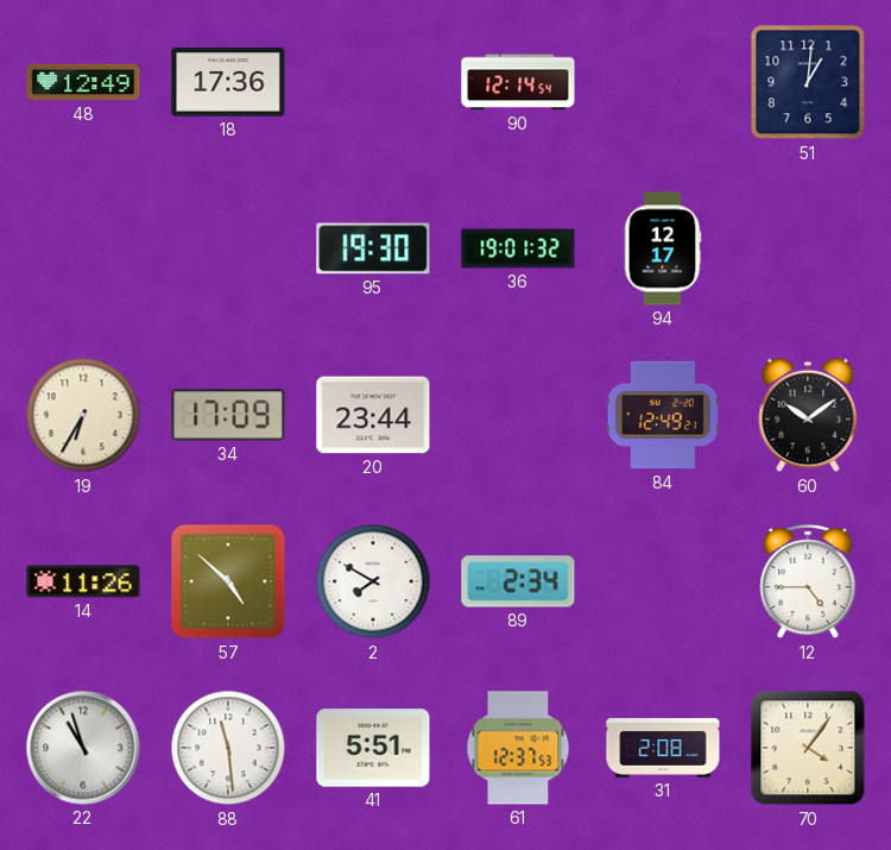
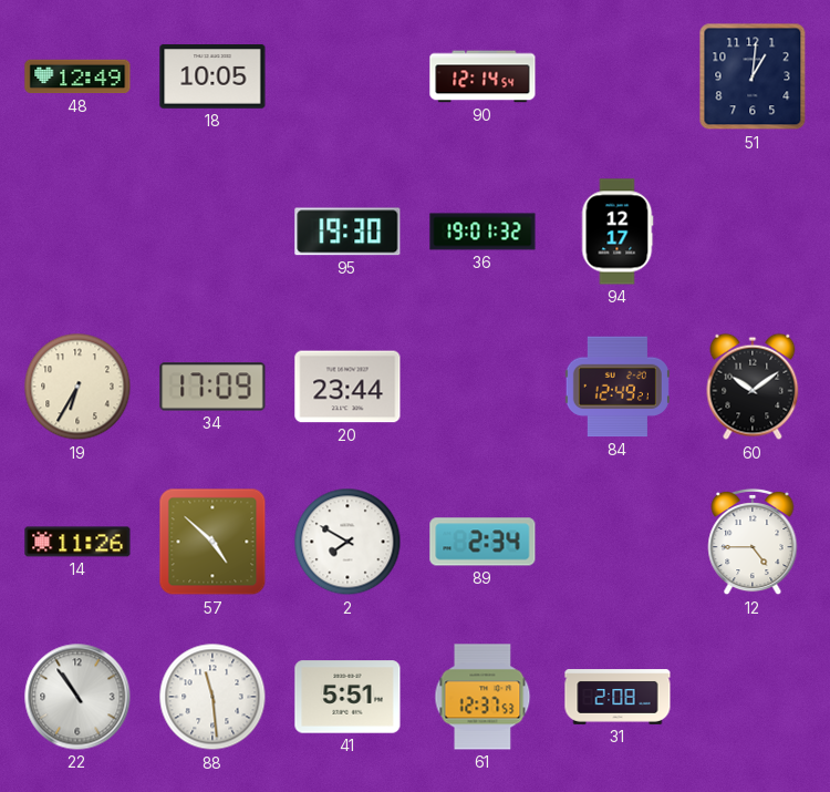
18: 17:36 -> 10:05
22: 10:57 -> 10:54
70: 4:06 -> none
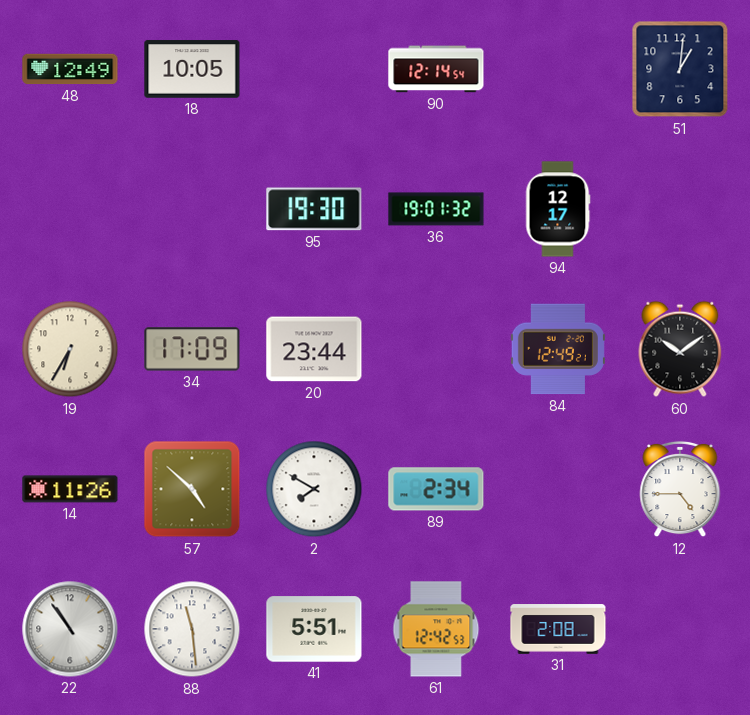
61: 12:37 -> 12:42
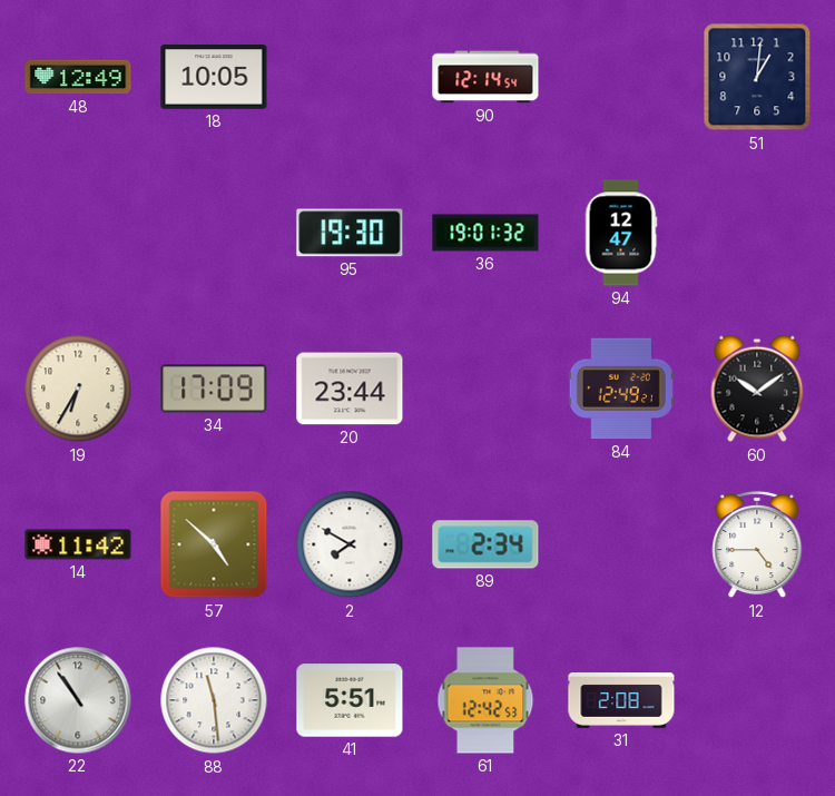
94: 12:17 -> 12:47
14: 11:26 -> 11:42
